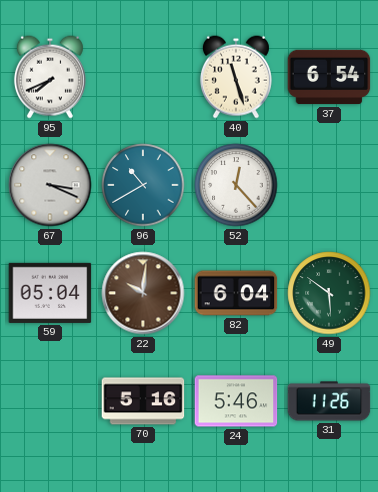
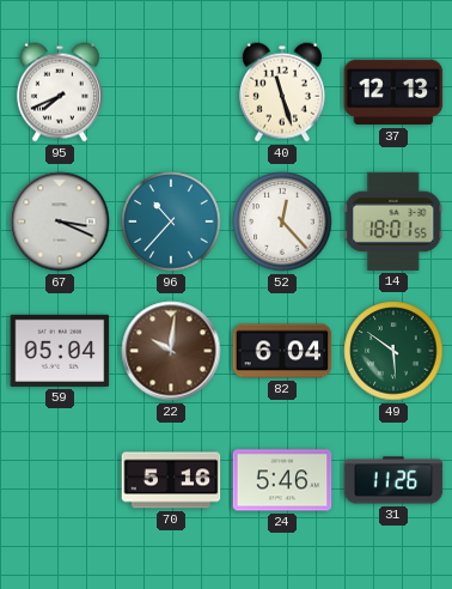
37: 6:54 -> 12:13
96: 10:40 -> 10:37
14: none -> 18:01
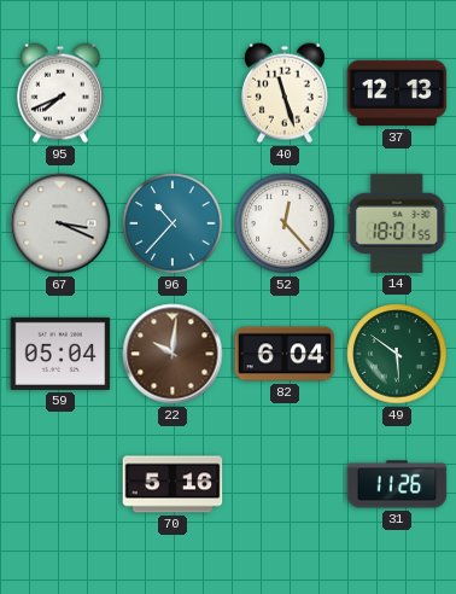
24: 5:46 -> none
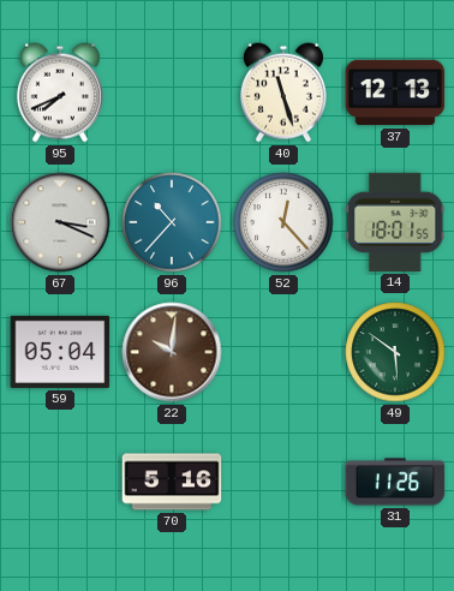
82: 6:04 -> none
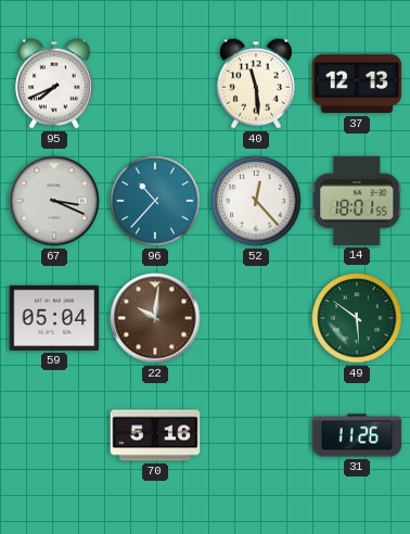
40: 11:27 -> 11:29
